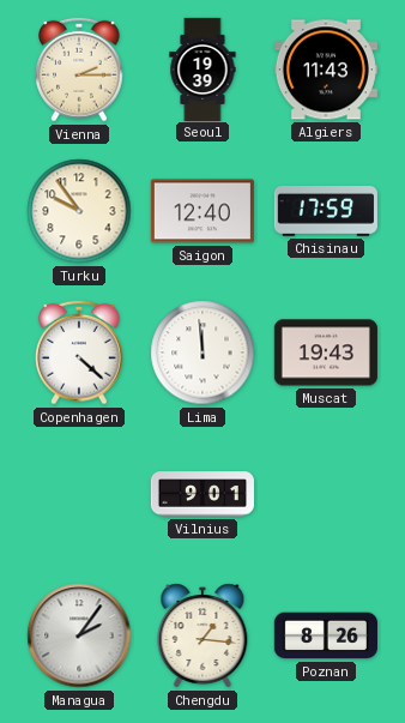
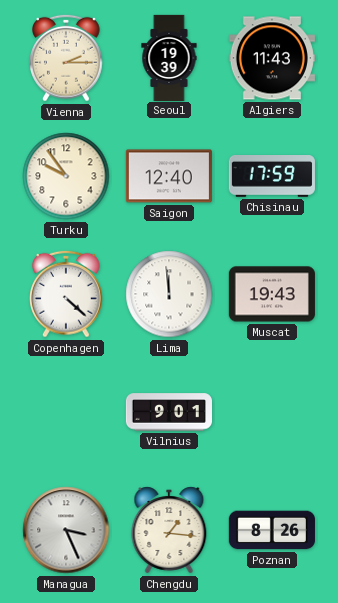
Managua: 2:06 -> 3:26
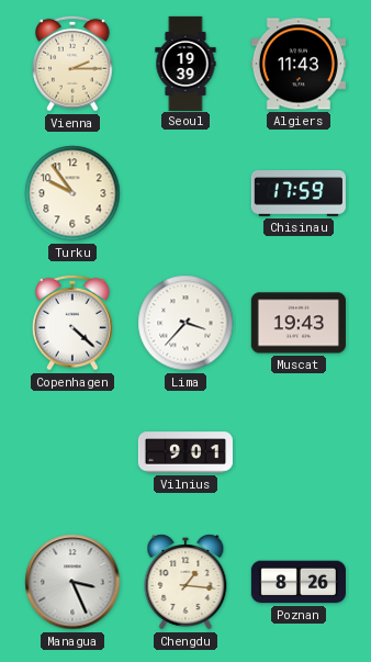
Saigon: 12:40 -> none
Lima: 11:59 -> 3:37
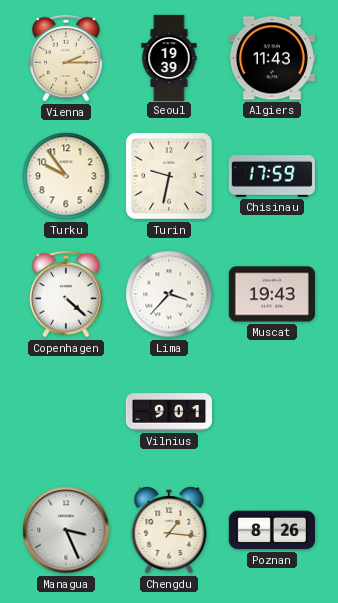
Turin: none -> 9:32
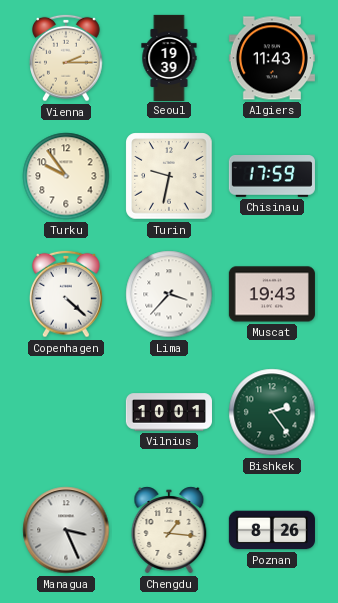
Vilnius: 9:01 -> 10:01
Bishkek: none -> 2:24
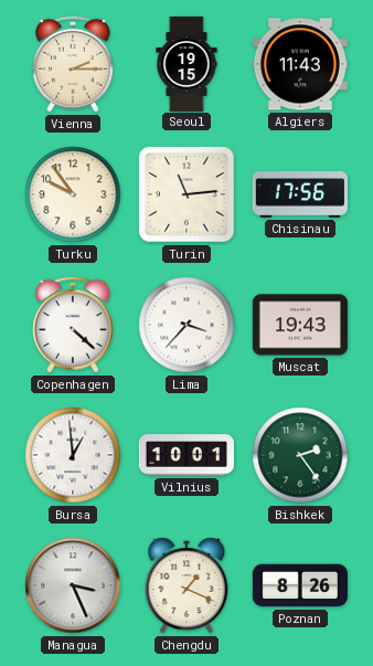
Seoul: 19:39 -> 19:15
Turin: 9:32 -> 11:14
Chisinau: 17:59 -> 17:56
Bursa: none -> 12:59
Chengdu: 1:16 -> 1:19
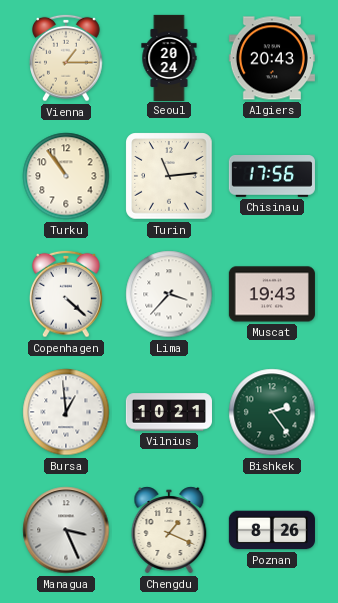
Vienna: 2:15 -> 1:15
Seoul: 19:15 -> 20:24
Algiers: 11:43 -> 20:43
Turku: 9:54 -> 10:54
Vilnius: 10:01 -> 10:21
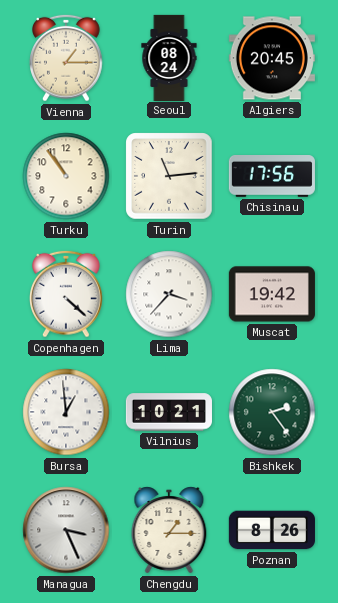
Seoul: 20:24 -> 08:24
Algiers: 20:43 -> 20:45
Muscat: 19:43 -> 19:42
Chengdu: 1:19 -> 1:15
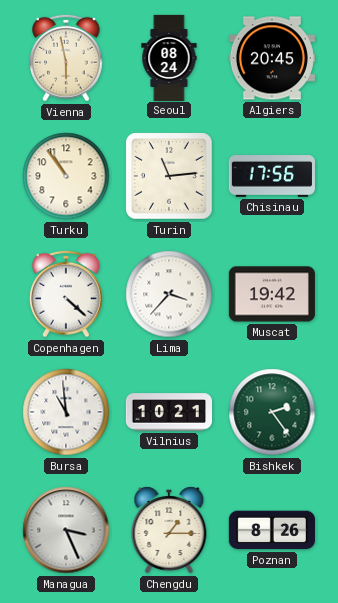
Vienna: 1:15 -> 5:58
Bursa: 12:59 -> 10:59
